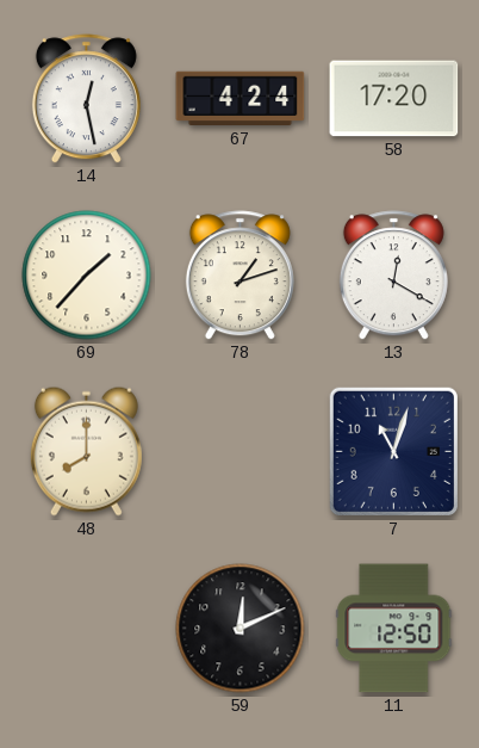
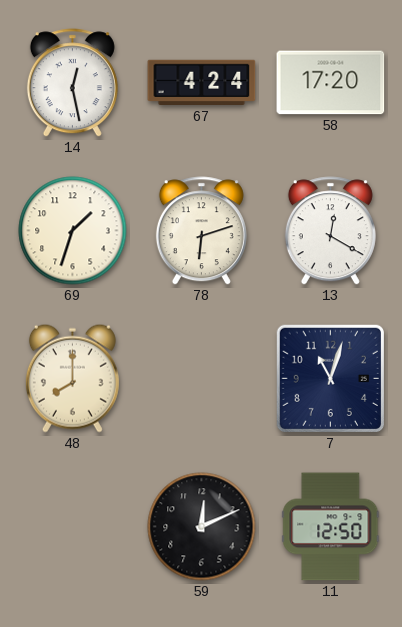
69: 1:37 -> 1:33
78: 1:12 -> 6:12
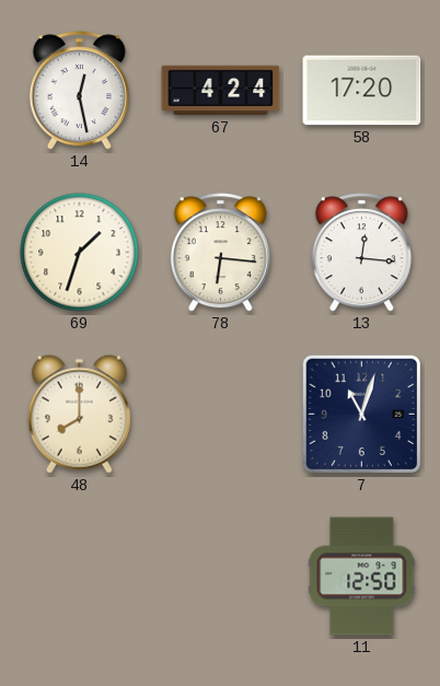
78: 6:12 -> 6:16
13: 12:20 -> 12:16
59: 12:11 -> none
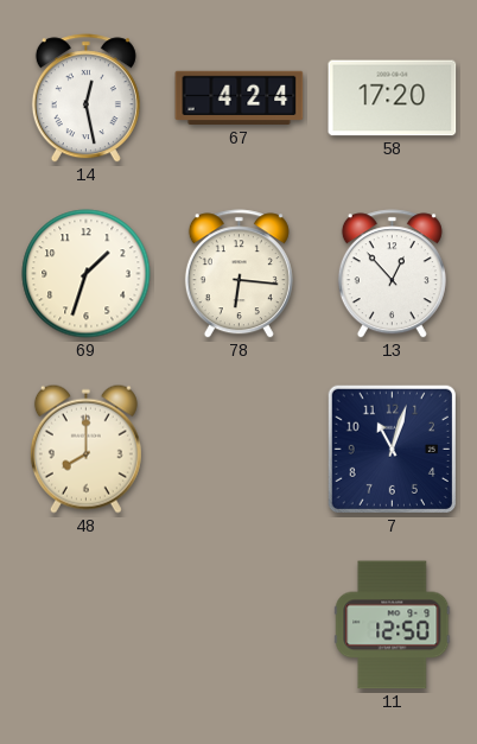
13: 12:16 -> 12:53
